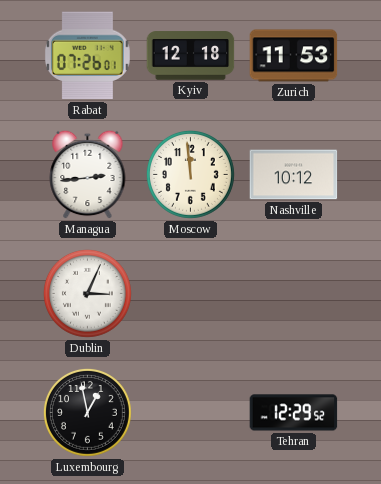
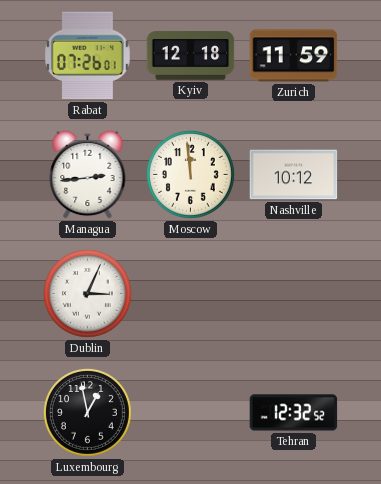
Zurich: 11:53 -> 11:59
Tehran: 12:29 -> 12:32
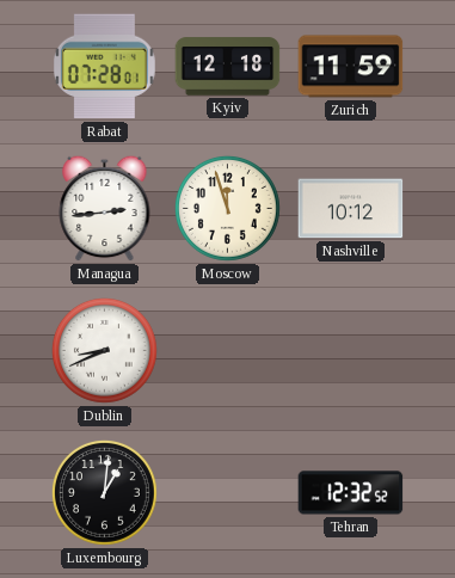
Rabat: 07:26 -> 07:28
Moscow: 11:59 -> 11:57
Dublin: 3:04 -> 8:41
Luxembourg: 12:58 -> 1:01
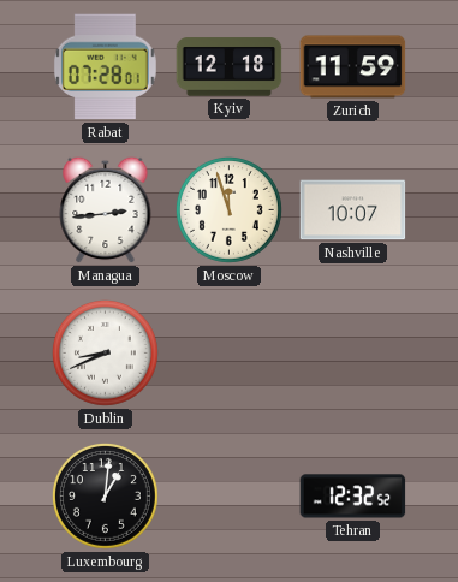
Nashville: 10:12 -> 10:07
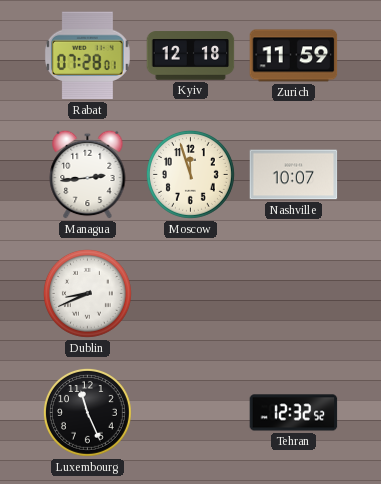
Luxembourg: 1:01 -> 11:26
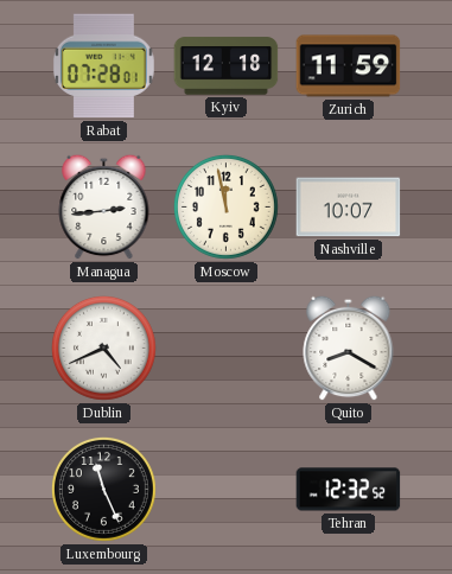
Moscow: 11:57 -> 11:58
Dublin: 8:41 -> 4:41
Quito: none -> 8:20
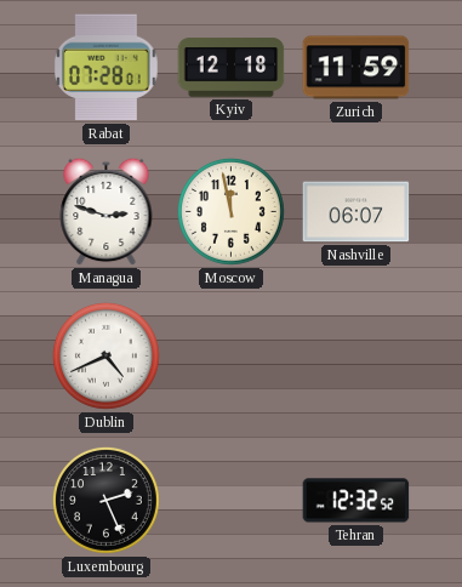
Managua: 2:44 -> 2:48
Nashville: 10:07 -> 06:07
Quito: 8:20 -> none
Luxembourg: 11:26 -> 2:26
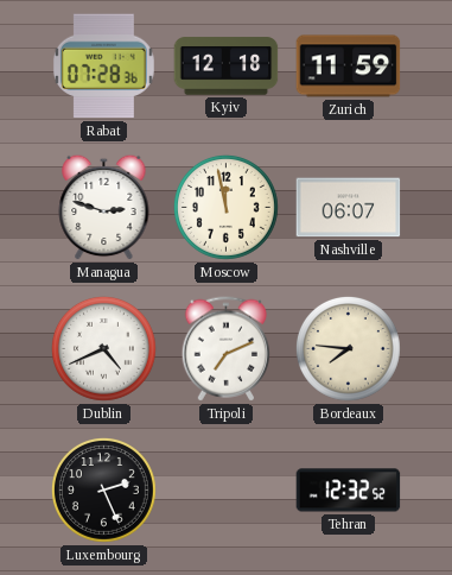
Rabat: 07:28:01 -> 07:28:36
Tripoli: none -> 7:11
Bordeaux: none -> 7:46
